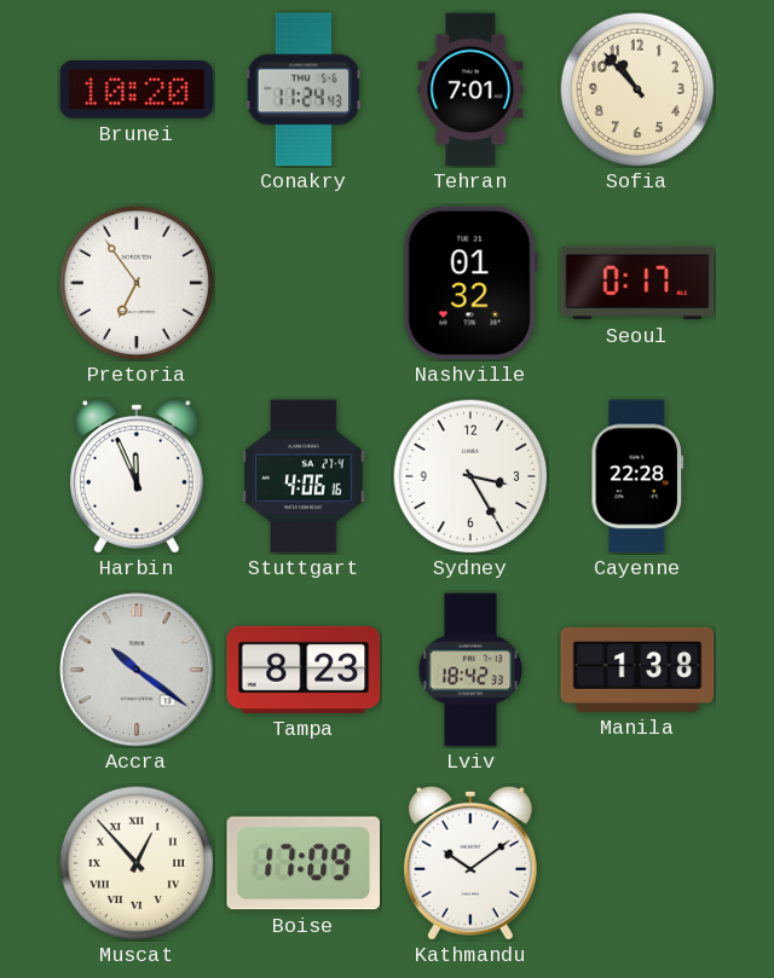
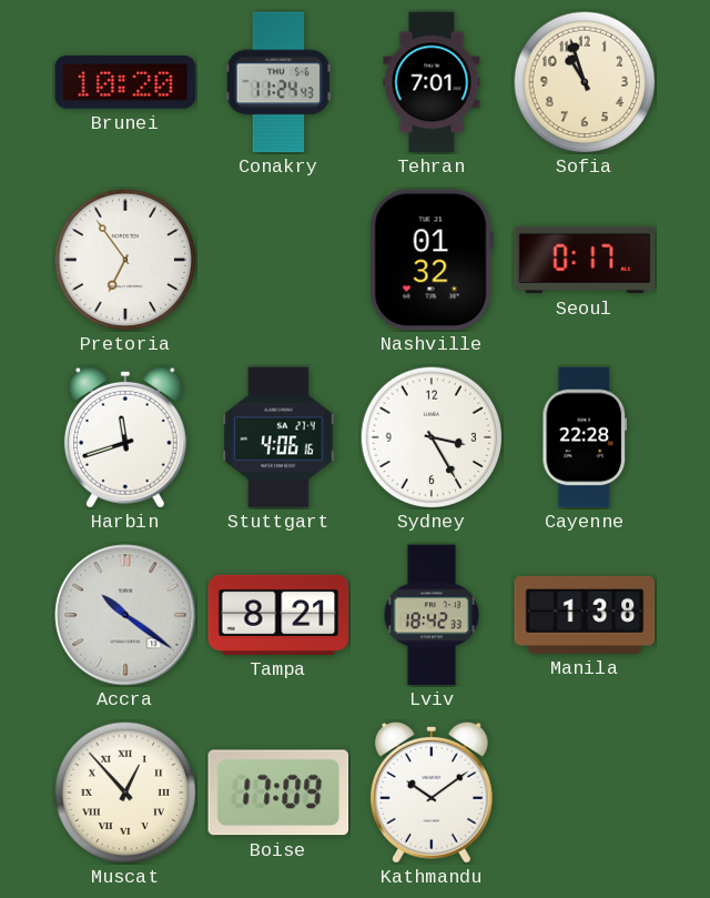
Sofia: 10:53 -> 10:57
Harbin: 11:56 -> 11:42
Tampa: 8:23 -> 8:21
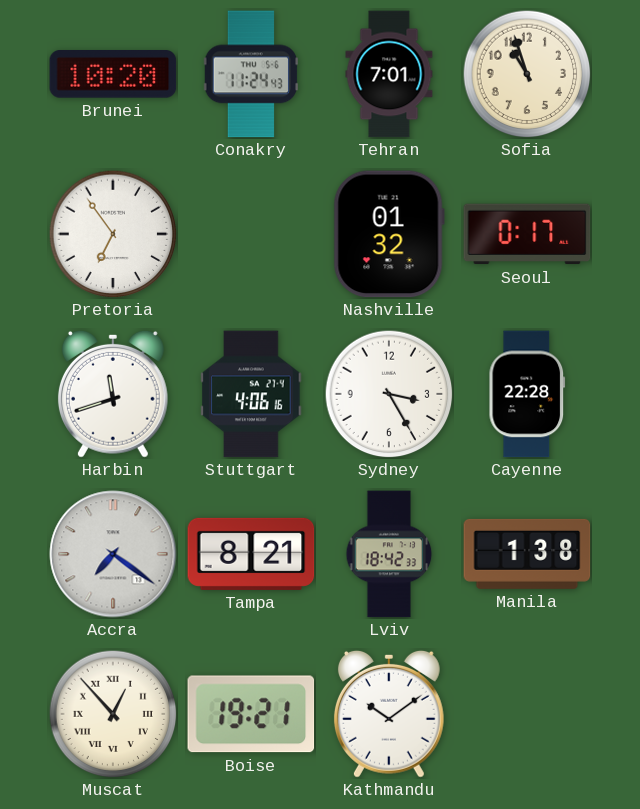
Accra: 10:21 -> 7:21
Boise: 17:09 -> 19:21
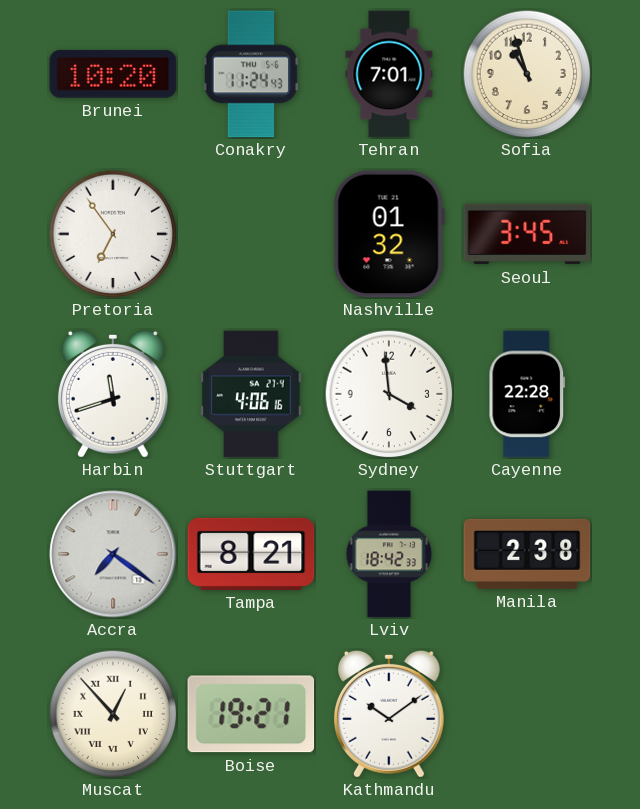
Seoul: 0:17 -> 3:45
Sydney: 3:25 -> 3:59
Manila: 1:38 -> 2:38
